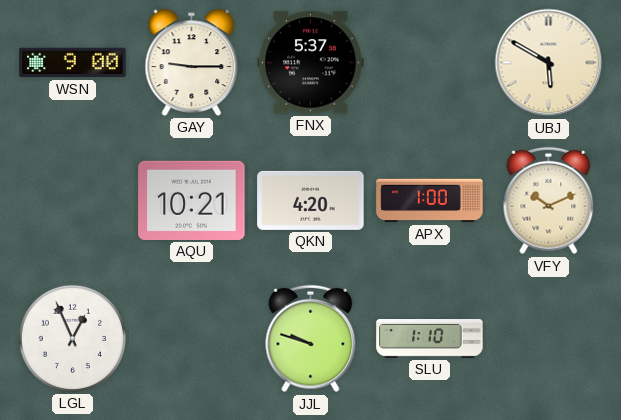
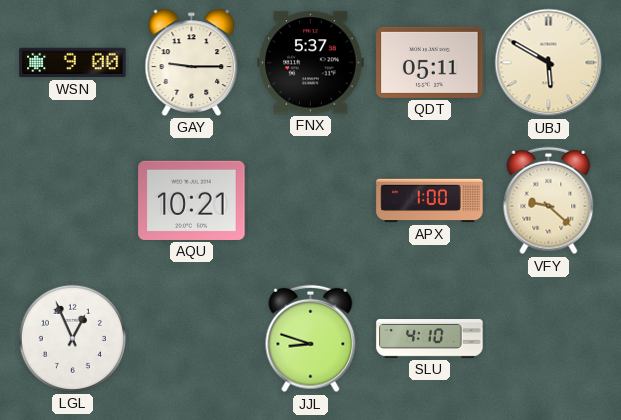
QDT: none -> 05:11
QKN: 4:20 -> none
VFY: 10:11 -> 9:22
JJL: 9:48 -> 8:48
SLU: 1:10 -> 4:10
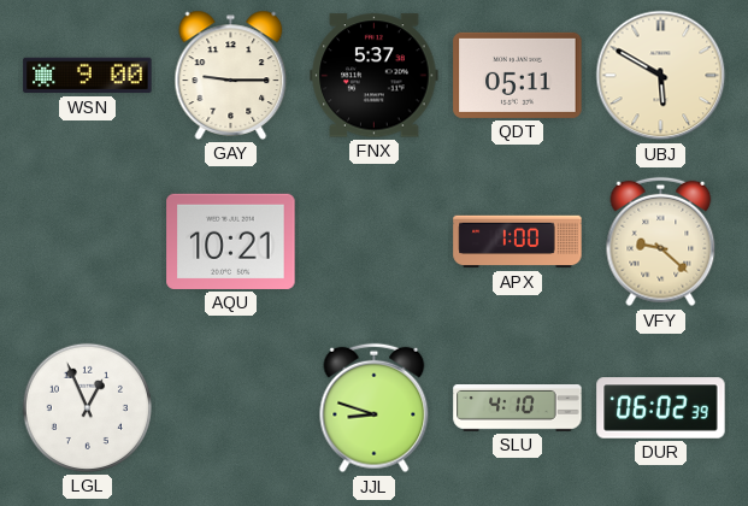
DUR: none -> 06:02
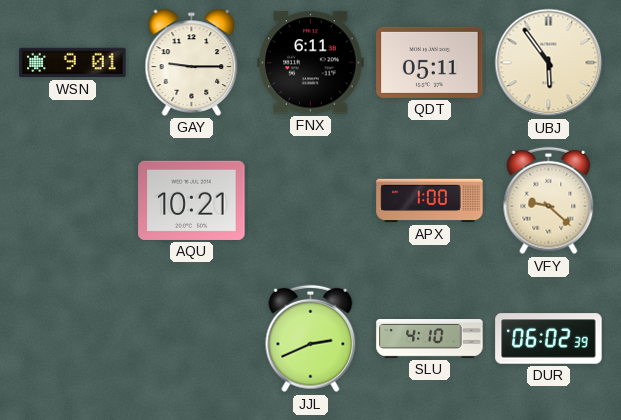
WSN: 9:00 -> 9:01
FNX: 5:37 -> 6:11
UBJ: 5:50 -> 5:54
LGL: 12:56 -> none
JJL: 8:48 -> 2:41
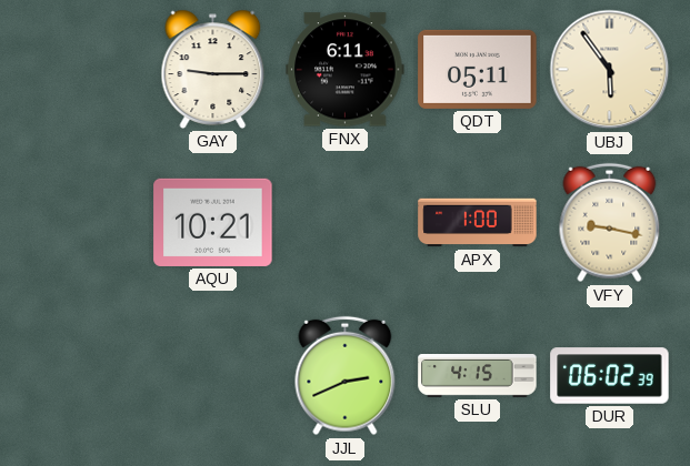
WSN: 9:01 -> none
VFY: 9:22 -> 9:17
SLU: 4:10 -> 4:15
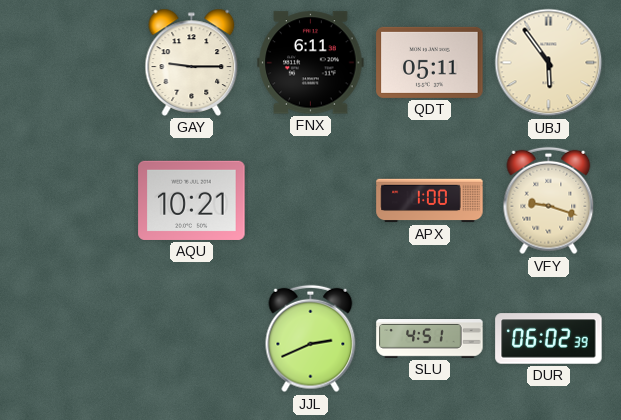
VFY: 9:17 -> 9:18
SLU: 4:15 -> 4:51
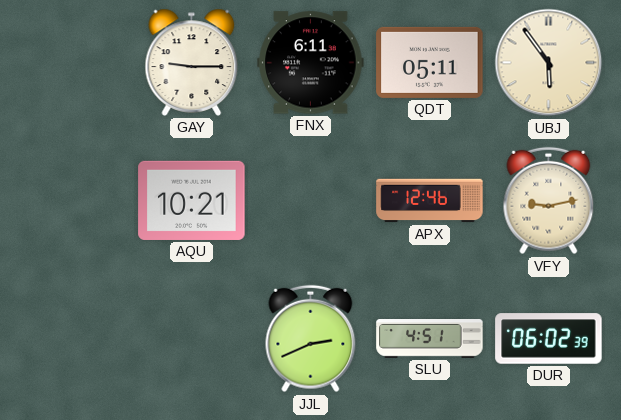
APX: 1:00 -> 12:46
VFY: 9:18 -> 9:13
